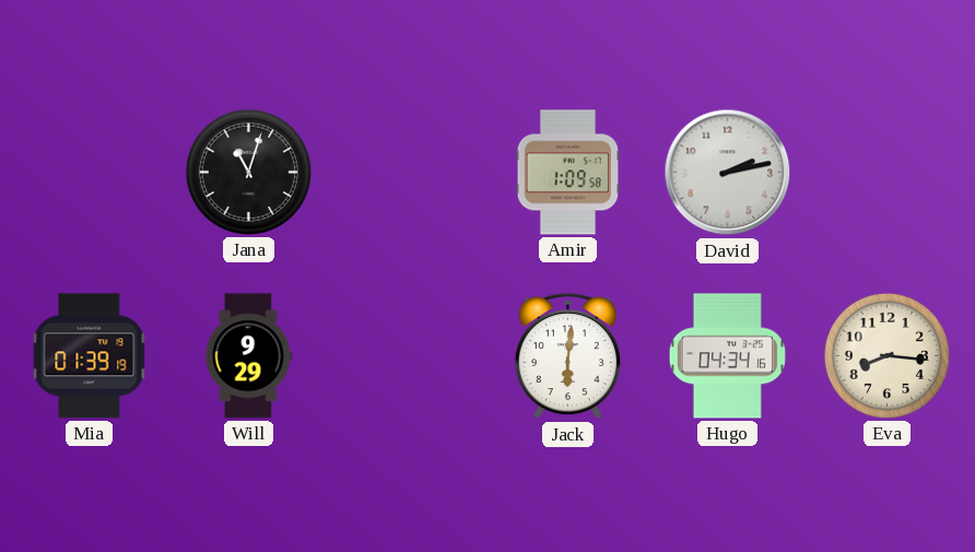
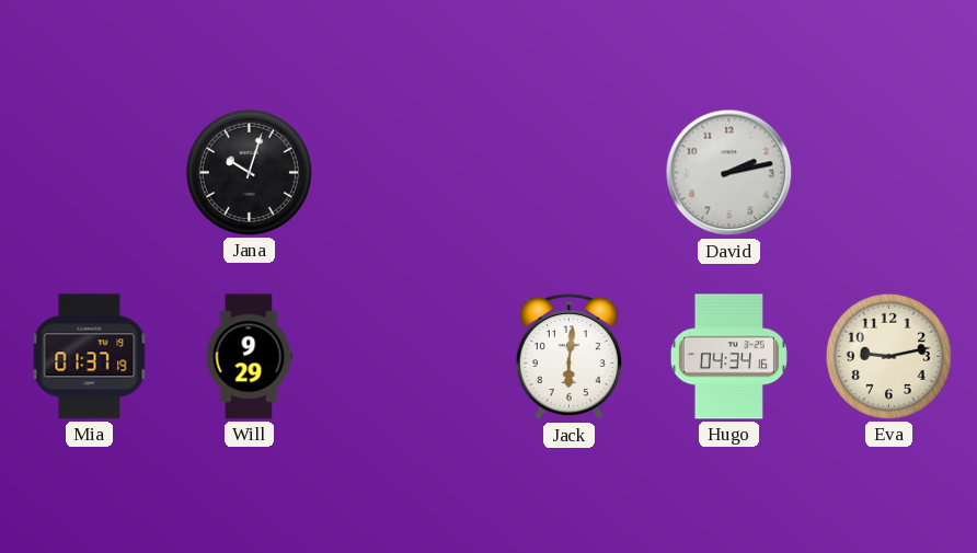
Jana: 11:03 -> 10:03
Amir: 1:09 -> none
Mia: 01:39 -> 01:37
Eva: 8:16 -> 9:13
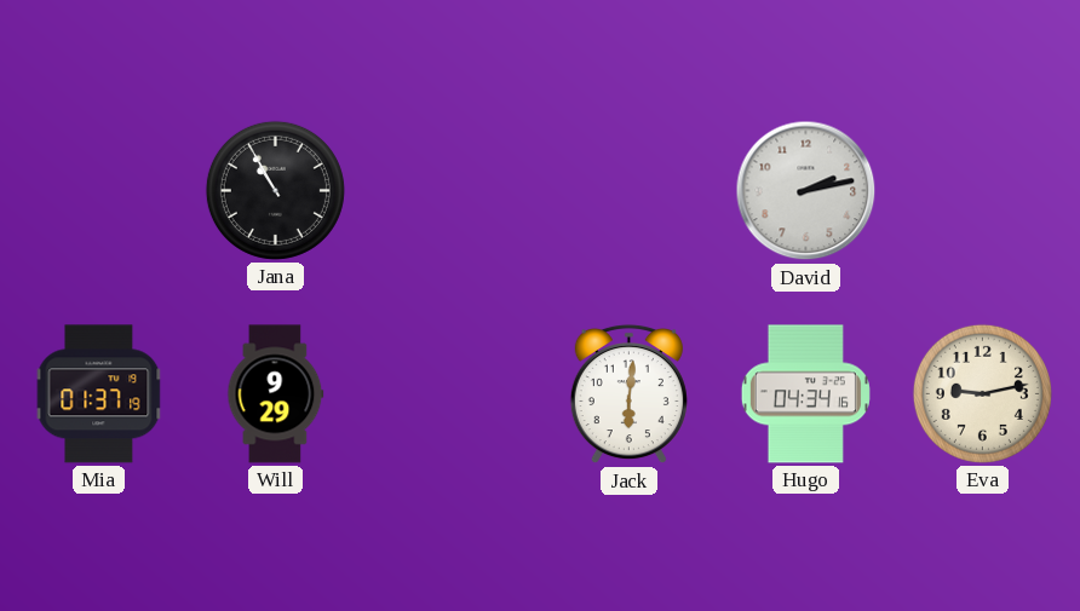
Jana: 10:03 -> 10:55
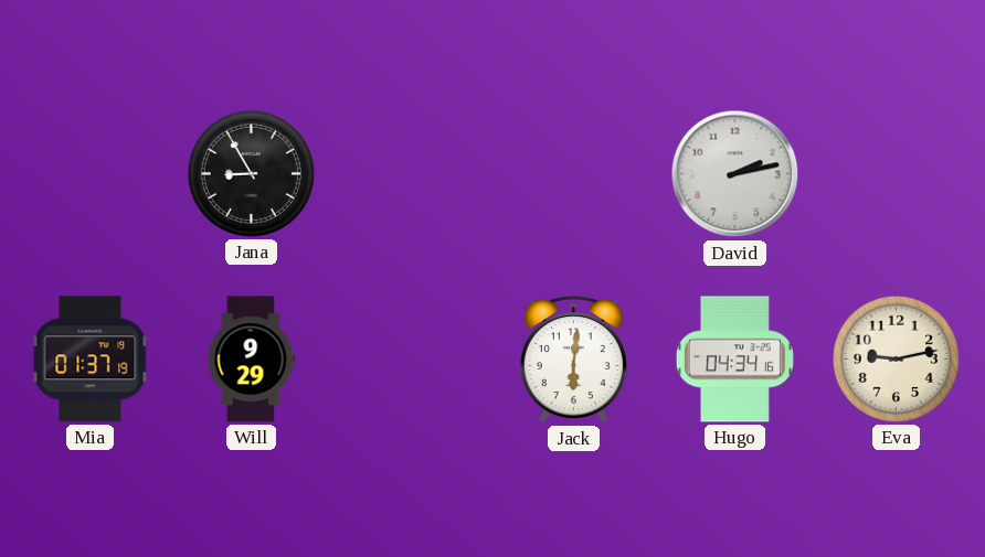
Jana: 10:55 -> 8:55
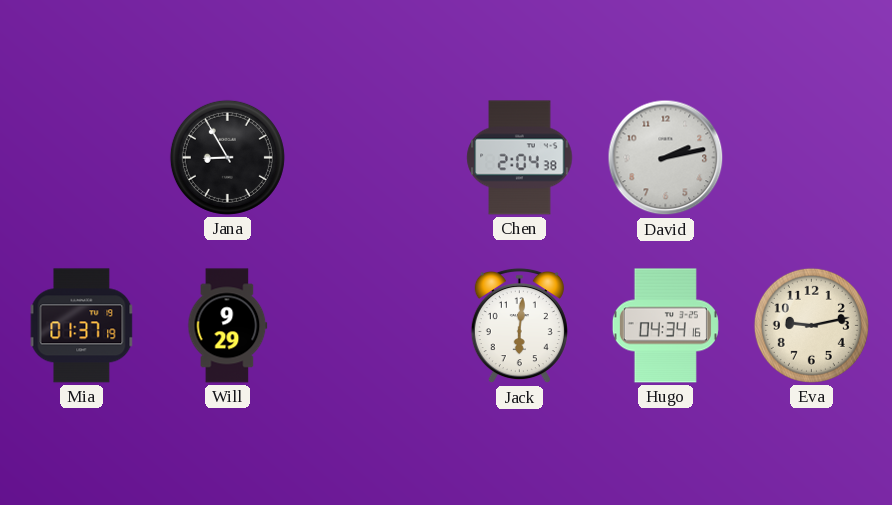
Chen: none -> 2:04
